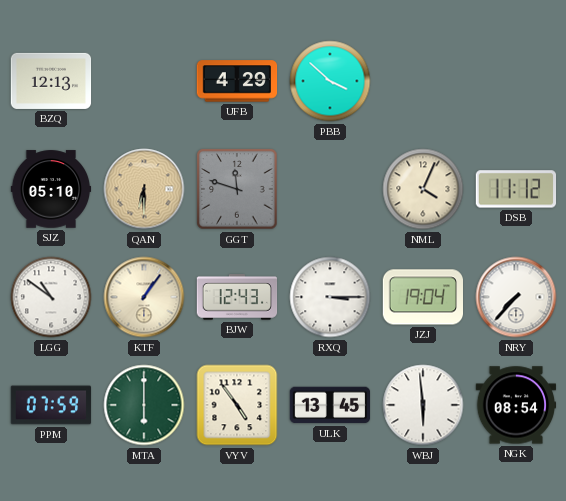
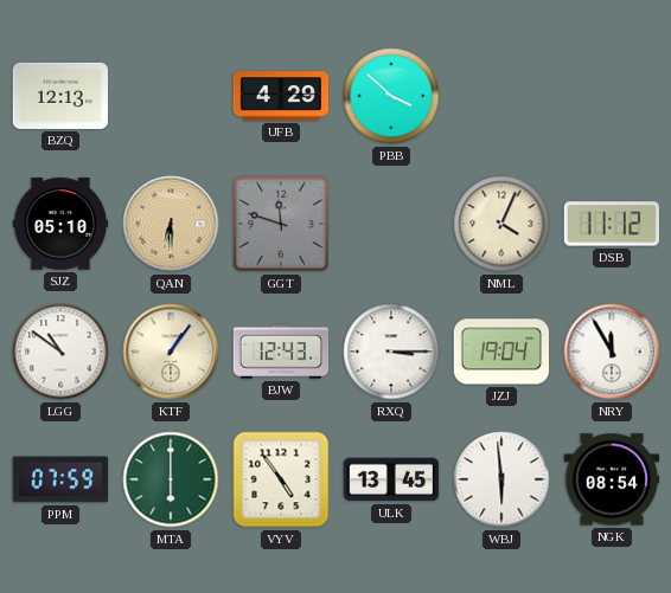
NRY: 7:37 -> 11:55
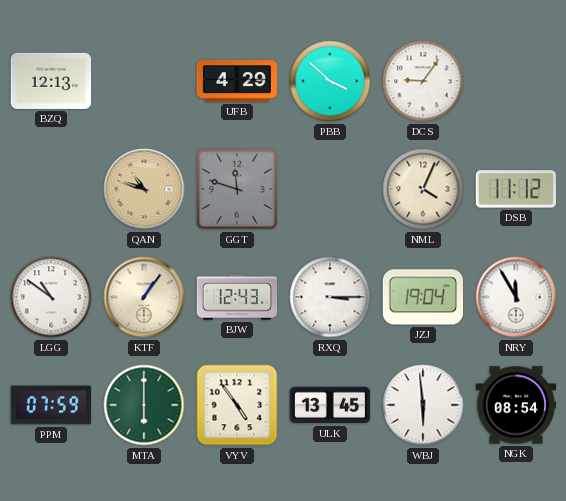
DCS: none -> 9:06
SJZ: 05:10 -> none
QAN: 6:30 -> 10:48
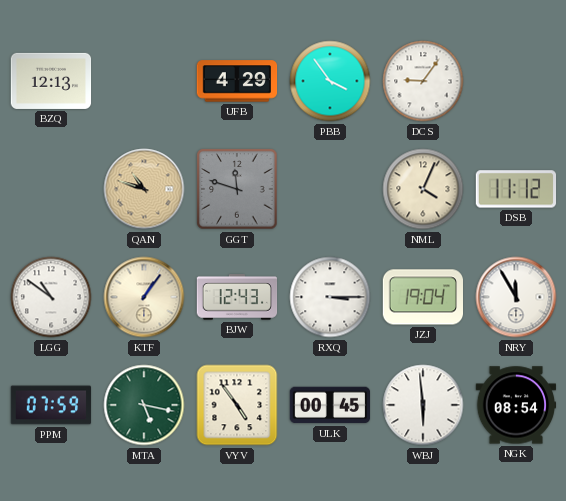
PBB: 3:52 -> 3:54
MTA: 6:00 -> 5:17
ULK: 13:45 -> 00:45
